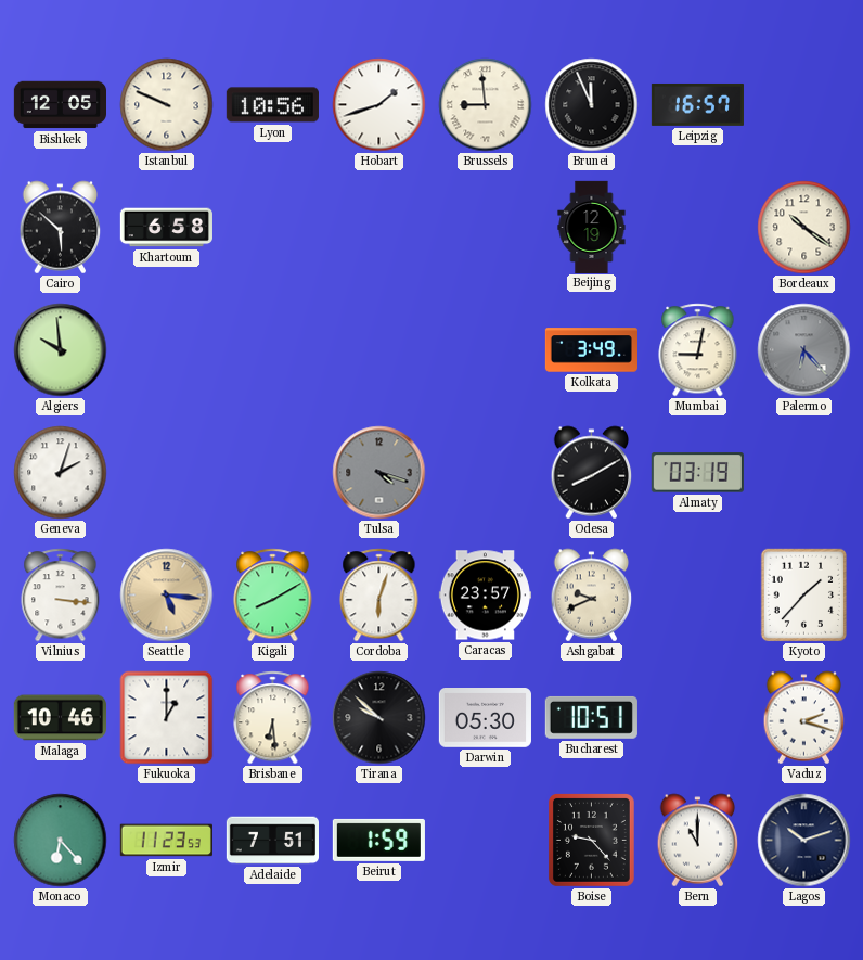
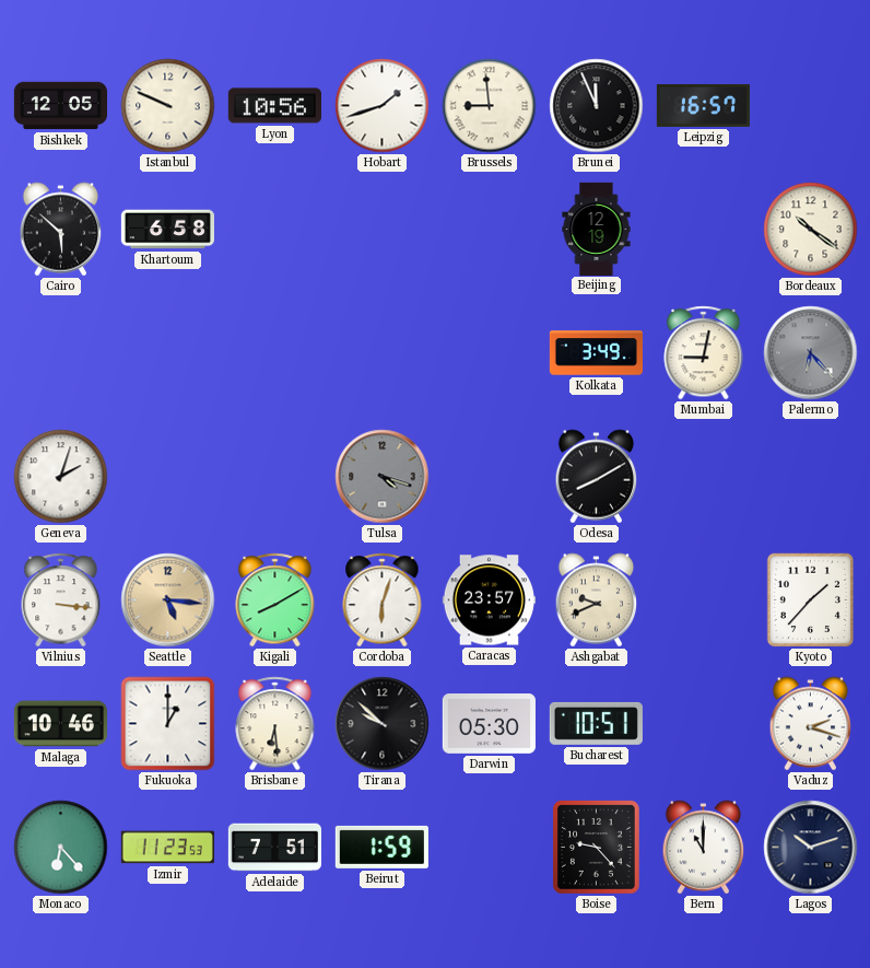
Algiers: 9:59 -> none
Almaty: 03:19 -> none
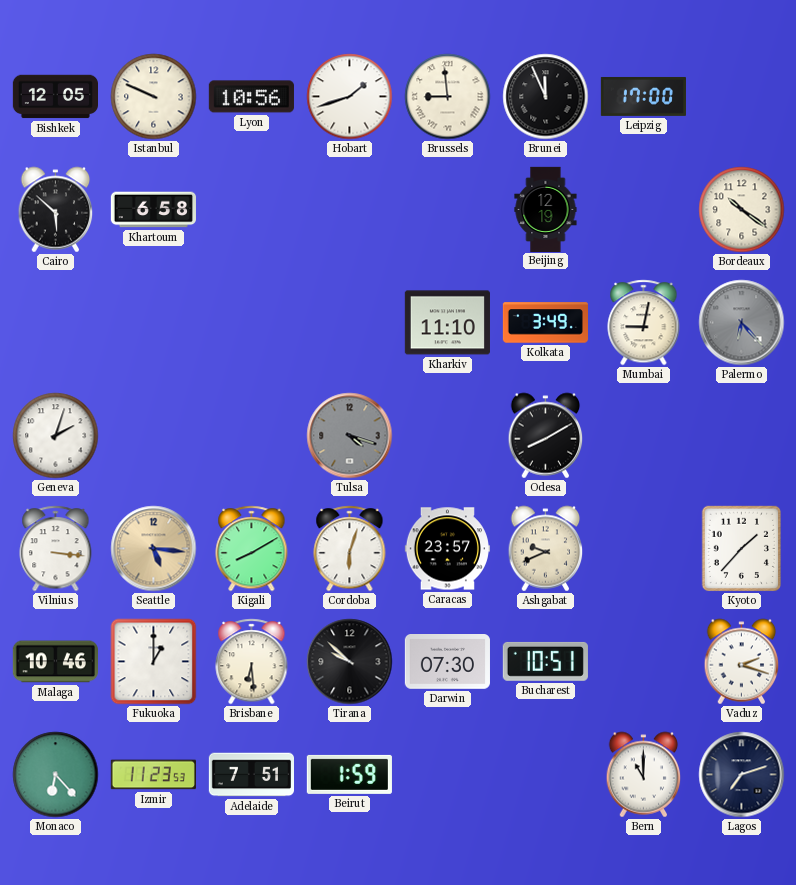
Leipzig: 16:57 -> 17:00
Kharkiv: none -> 11:10
Darwin: 05:30 -> 07:30
Boise: 9:23 -> none
Lagos: 10:12 -> 7:12
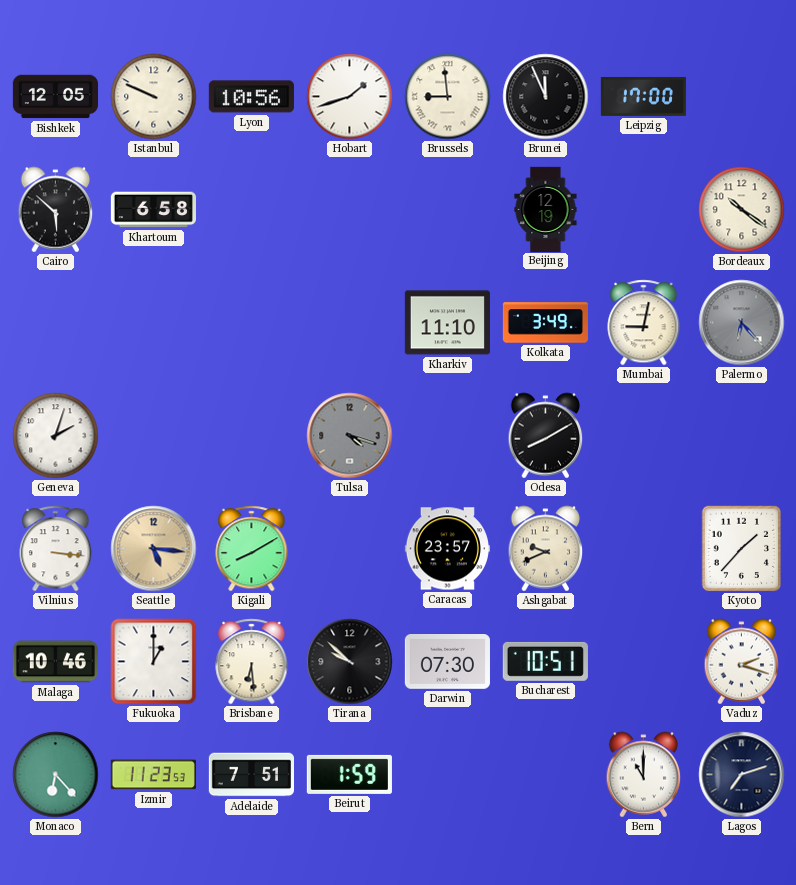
Cordoba: 6:03 -> none
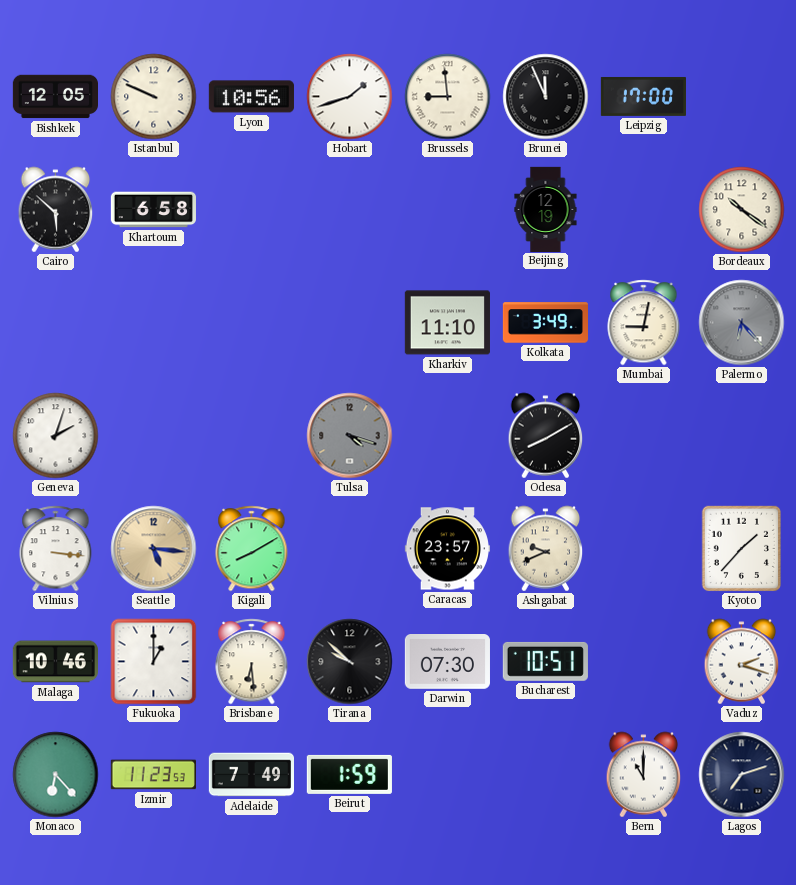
Adelaide: 7:51 -> 7:49
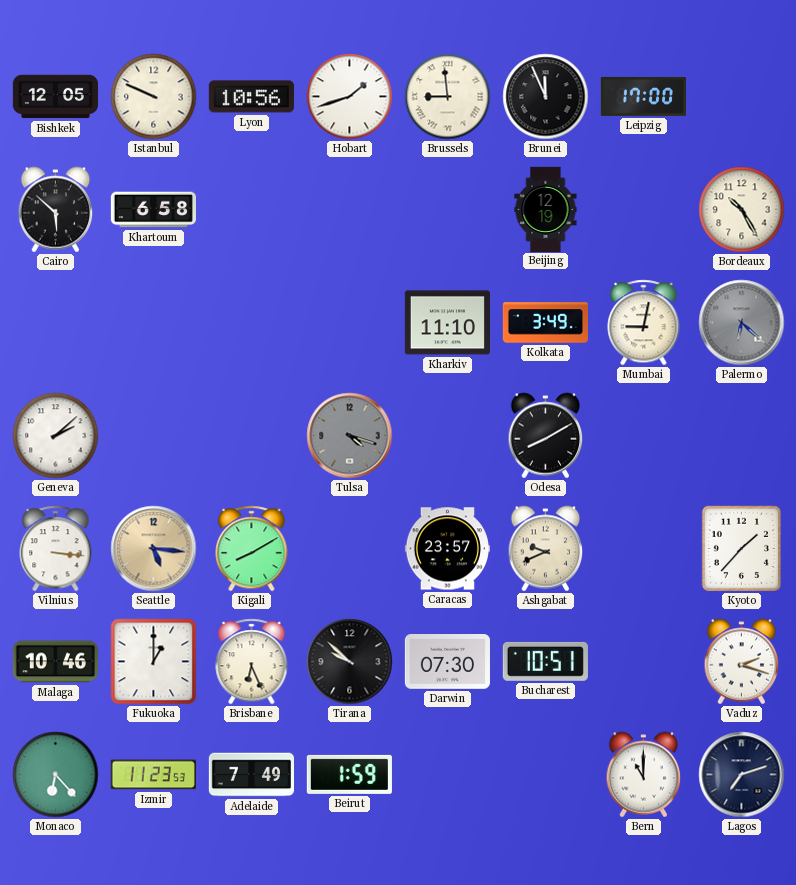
Bordeaux: 10:21 -> 10:25
Palermo: 6:23 -> 6:22
Geneva: 2:03 -> 2:08
Brisbane: 6:29 -> 6:26
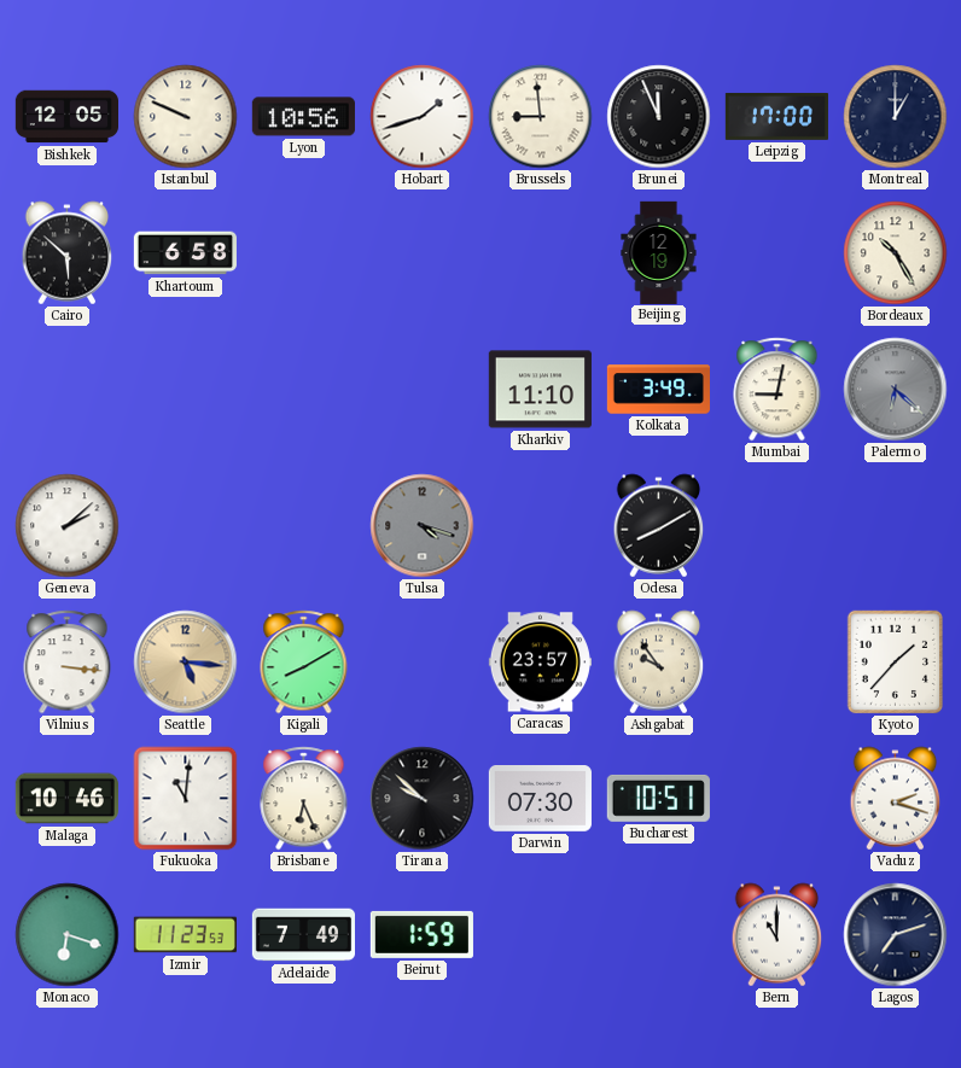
Montreal: none -> 1:00
Ashgabat: 9:41 -> 9:54
Fukuoka: 1:00 -> 11:01
Monaco: 6:23 -> 6:18
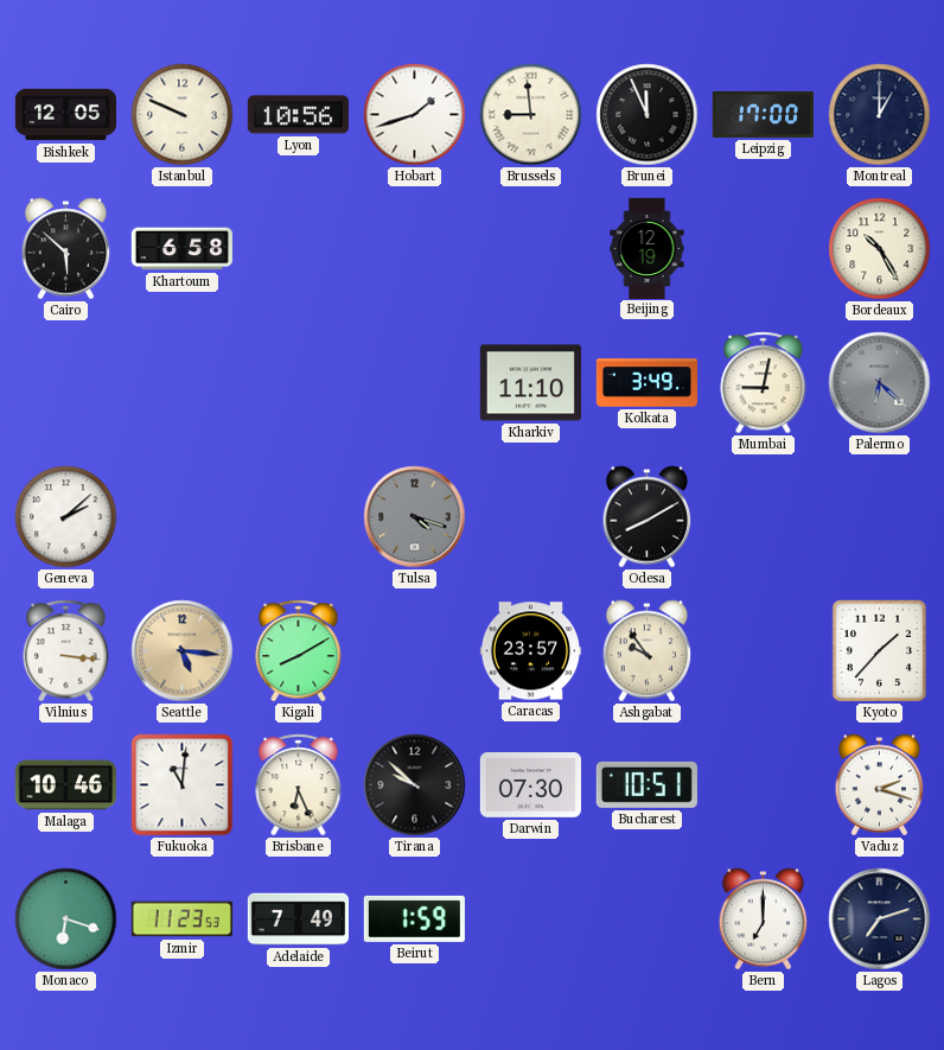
Bern: 11:00 -> 7:00
